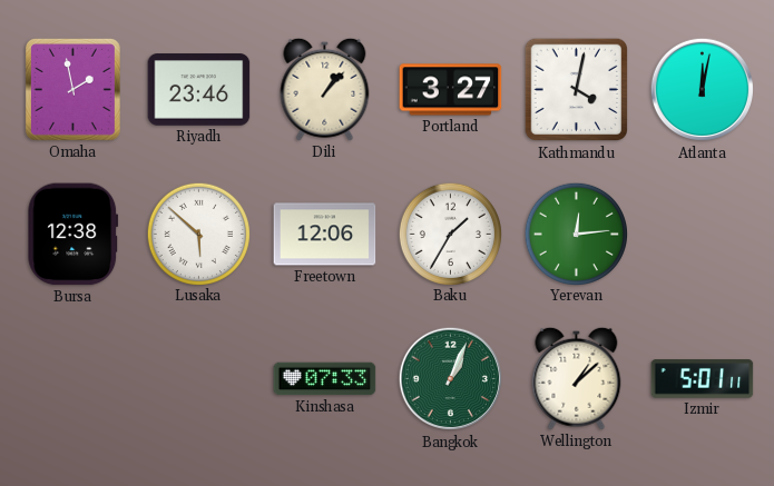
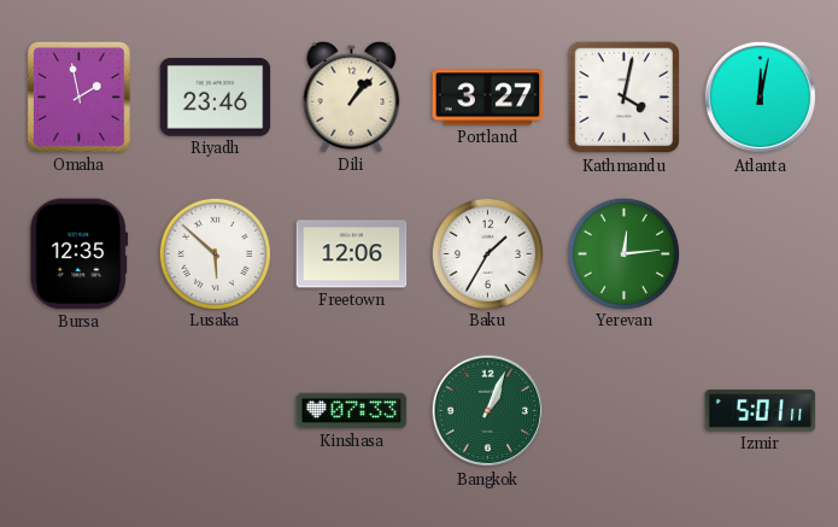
Bursa: 12:38 -> 12:35
Wellington: 1:08 -> none
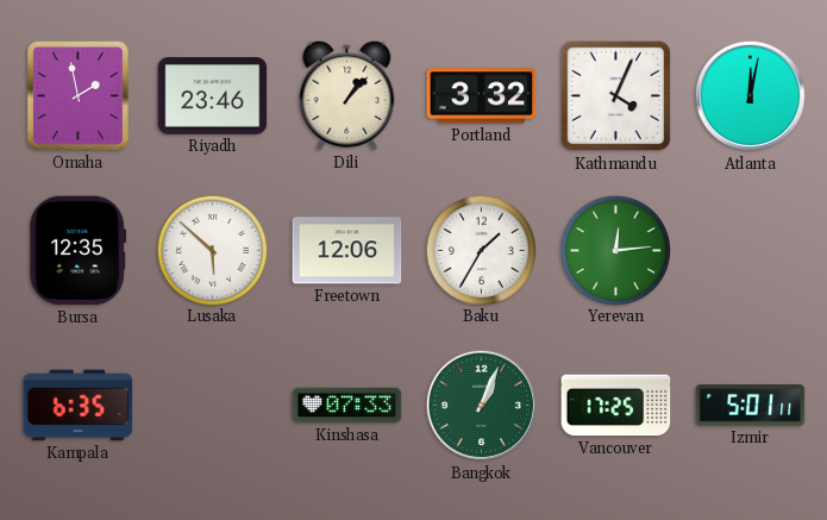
Portland: 3:27 -> 3:32
Kathmandu: 4:02 -> 4:04
Kampala: none -> 6:35
Vancouver: none -> 17:25
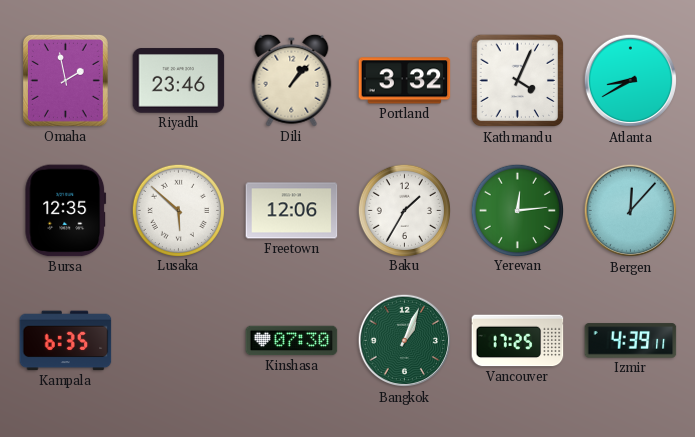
Atlanta: 12:02 -> 8:40
Bergen: none -> 12:07
Kinshasa: 07:33 -> 07:30
Izmir: 5:01 -> 4:39
